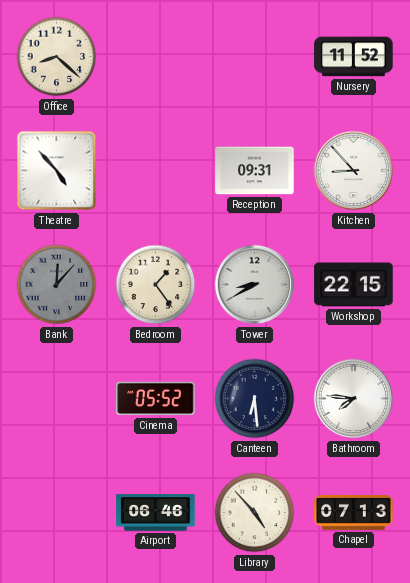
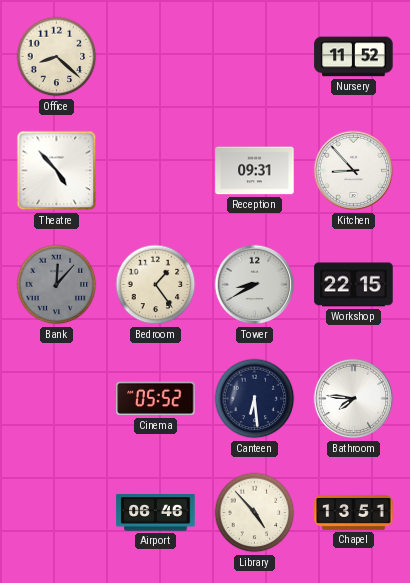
Chapel: 07:13 -> 13:51
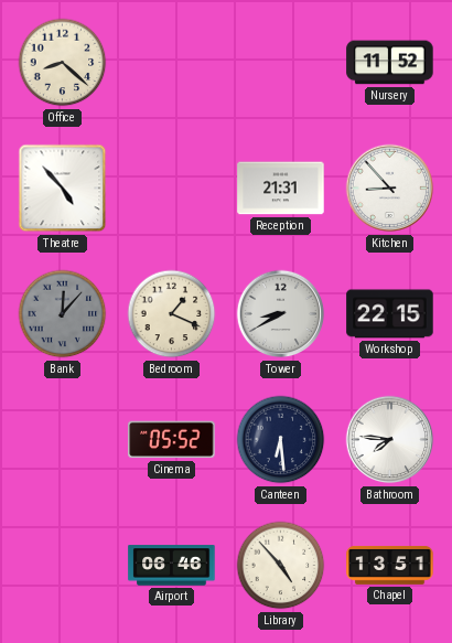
Reception: 09:31 -> 21:31
Bedroom: 1:24 -> 1:19
